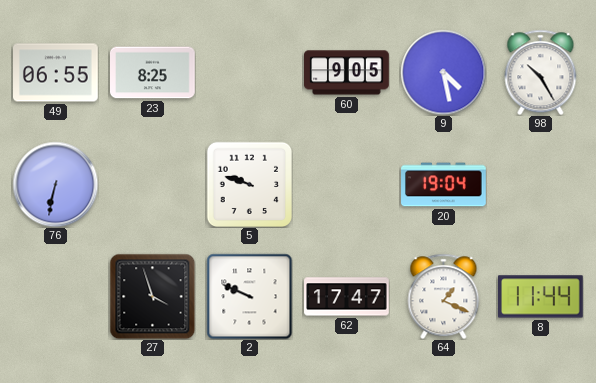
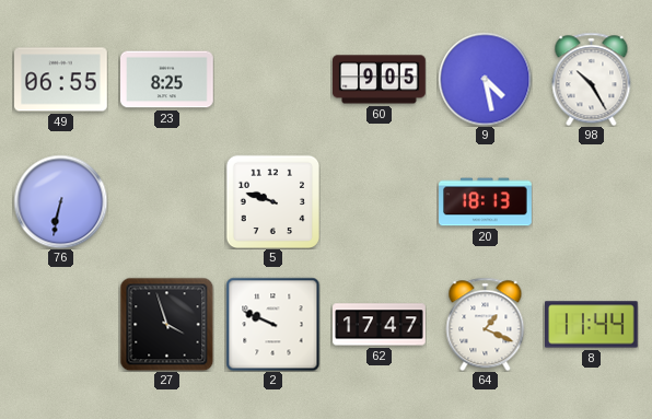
20: 19:04 -> 18:13
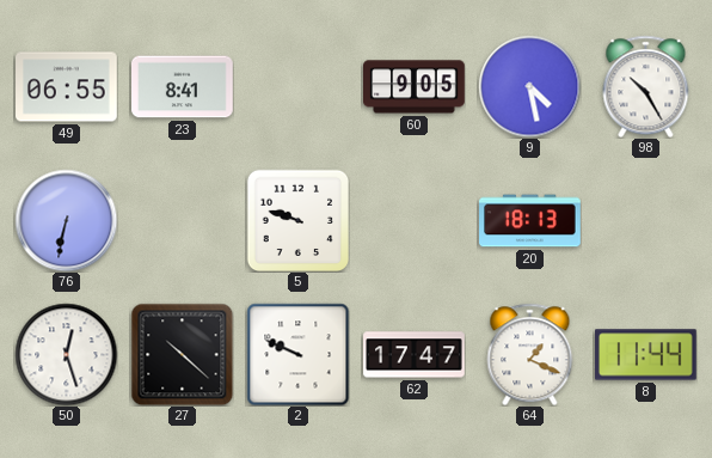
23: 8:25 -> 8:41
50: none -> 12:27
27: 3:57 -> 10:22
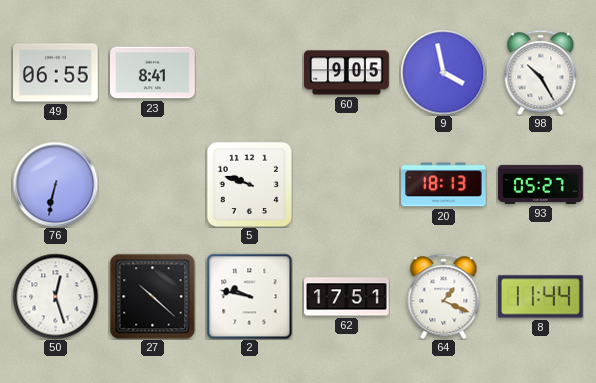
9: 4:28 -> 3:58
93: none -> 05:27
2: 9:49 -> 9:47
62: 17:47 -> 17:51
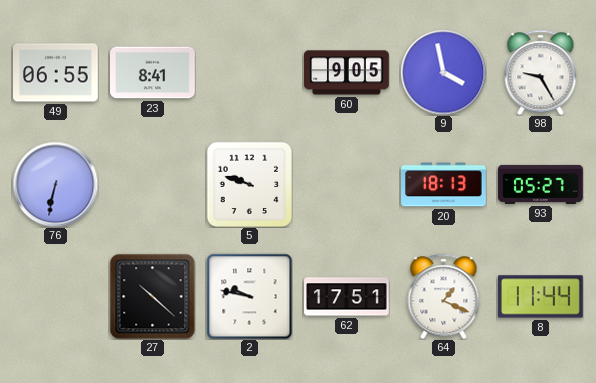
98: 10:25 -> 9:25
50: 12:27 -> none
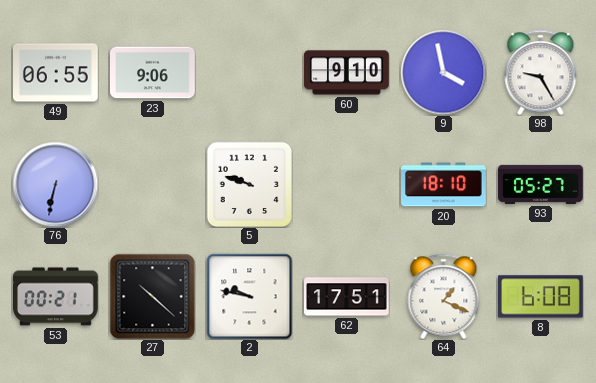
23: 8:41 -> 9:06
60: 9:05 -> 9:10
20: 18:13 -> 18:10
53: none -> 00:21
8: 11:44 -> 6:08
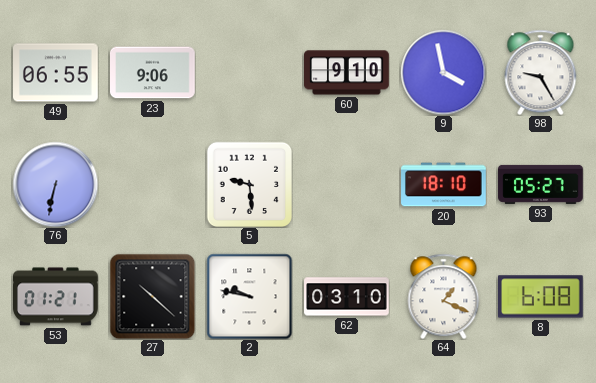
5: 9:48 -> 9:29
53: 00:21 -> 01:21
62: 17:51 -> 03:10
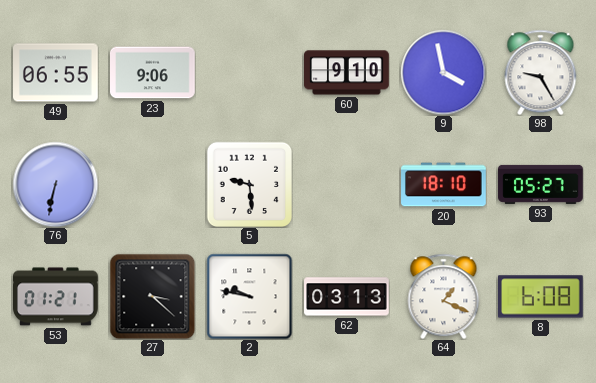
27: 10:22 -> 3:22
62: 03:10 -> 03:13
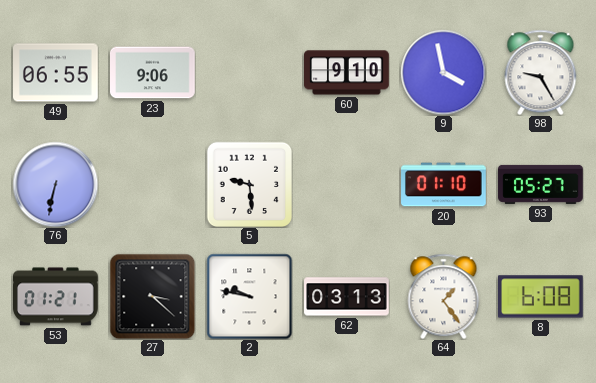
20: 18:10 -> 01:10
64: 1:19 -> 1:24
